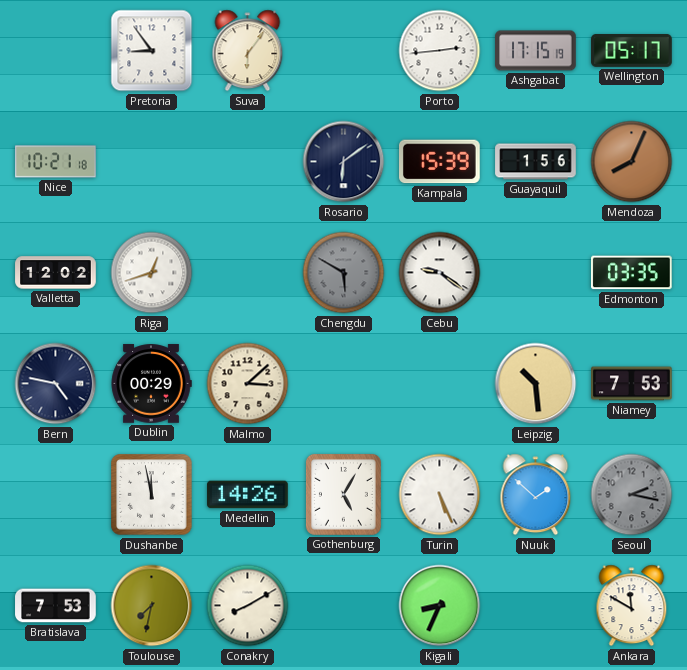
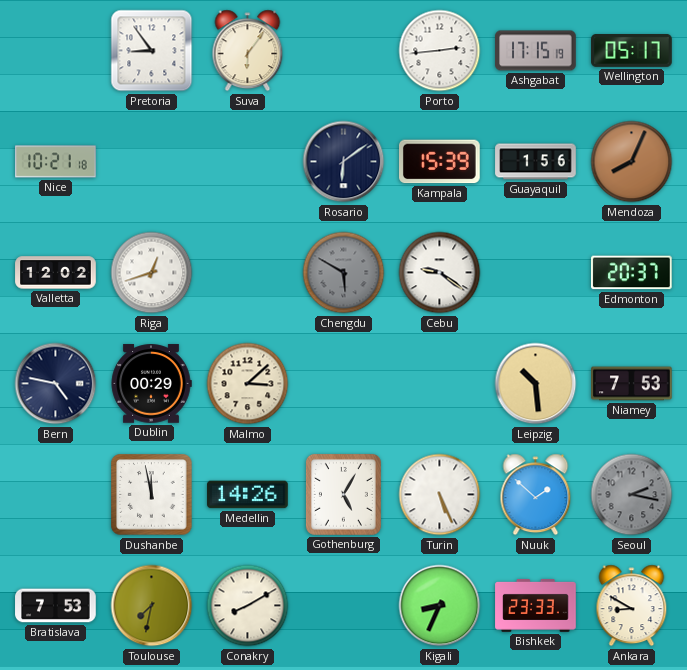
Edmonton: 03:35 -> 20:37
Bishkek: none -> 23:33
Ankara: 11:50 -> 8:50
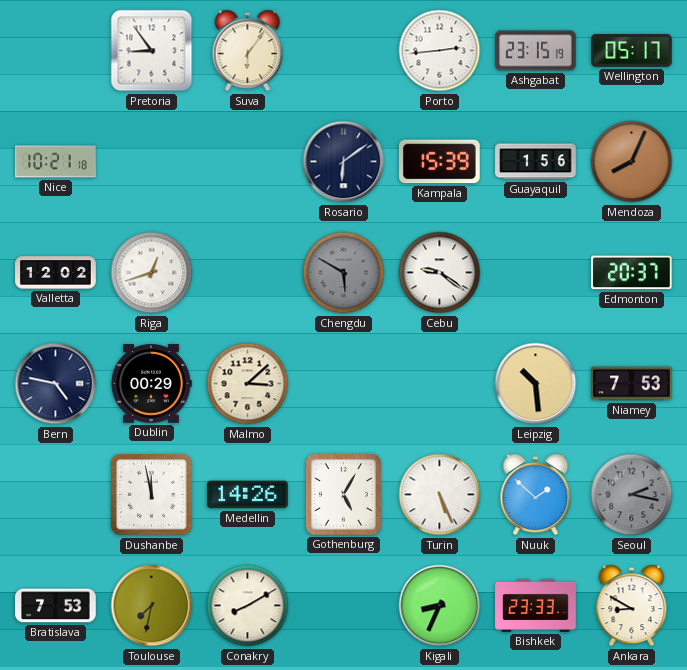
Ashgabat: 17:15 -> 23:15
